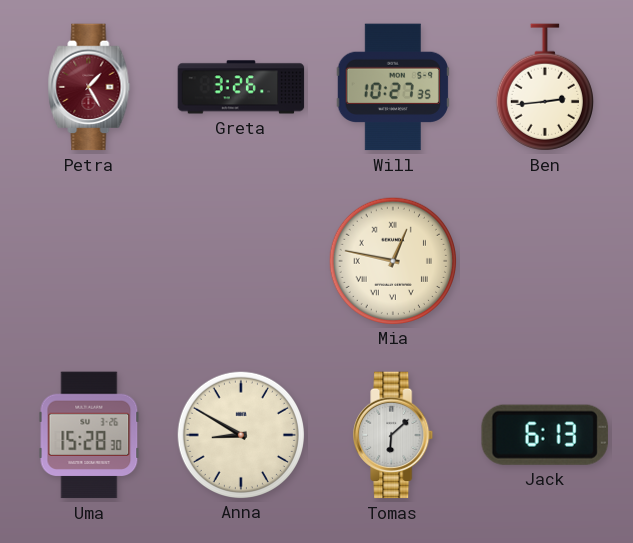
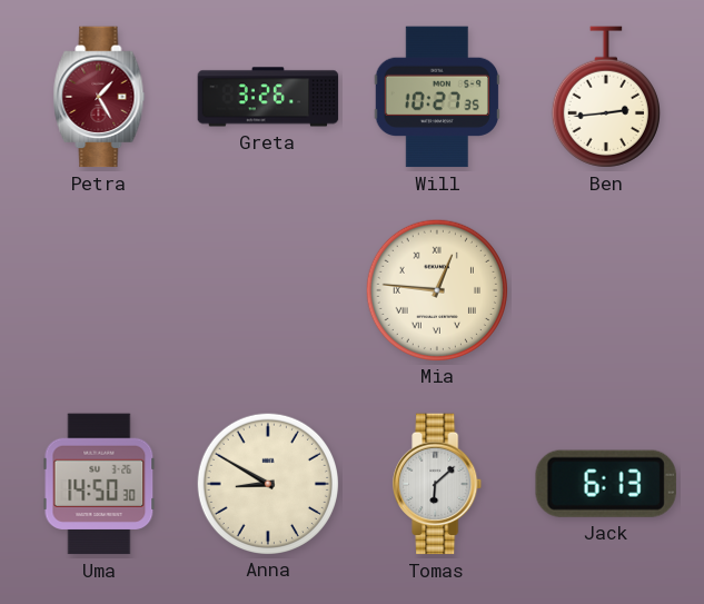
Mia: 12:47 -> 12:46
Uma: 15:28 -> 14:50
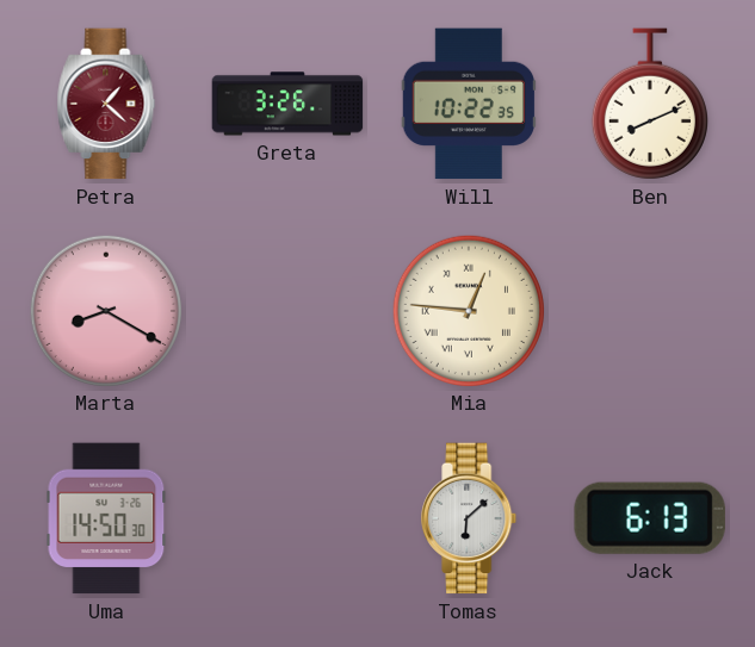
Petra: 1:25 -> 1:22
Will: 10:27 -> 10:22
Ben: 2:44 -> 8:11
Marta: none -> 8:20
Anna: 8:50 -> none
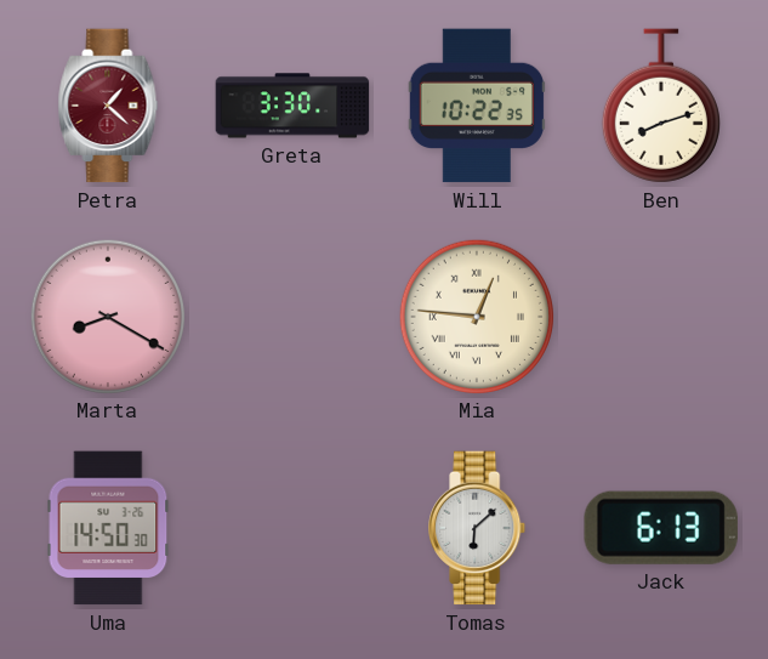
Greta: 3:26 -> 3:30
Ben: 8:11 -> 8:12
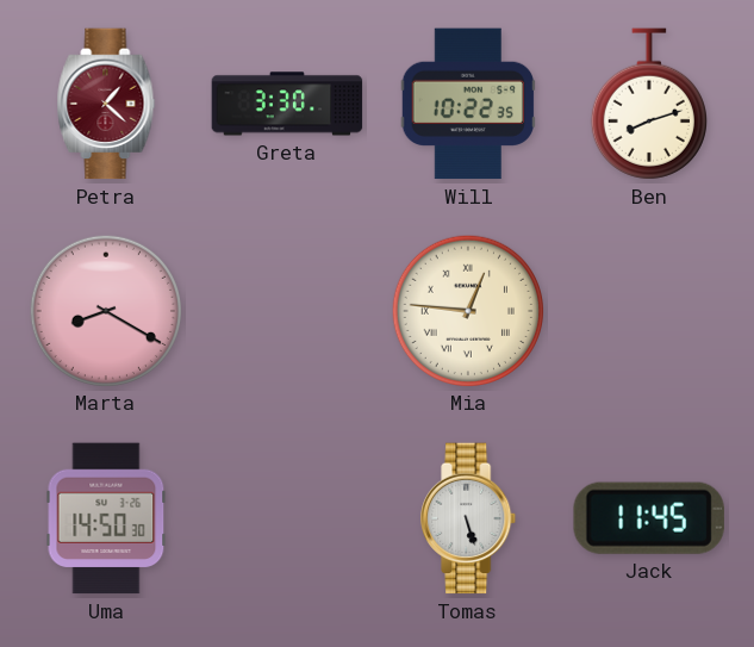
Tomas: 6:08 -> 5:27
Jack: 6:13 -> 11:45
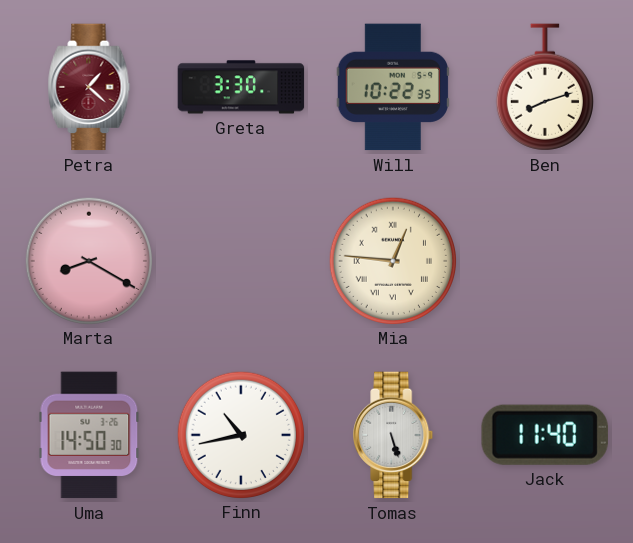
Finn: none -> 10:43
Jack: 11:45 -> 11:40
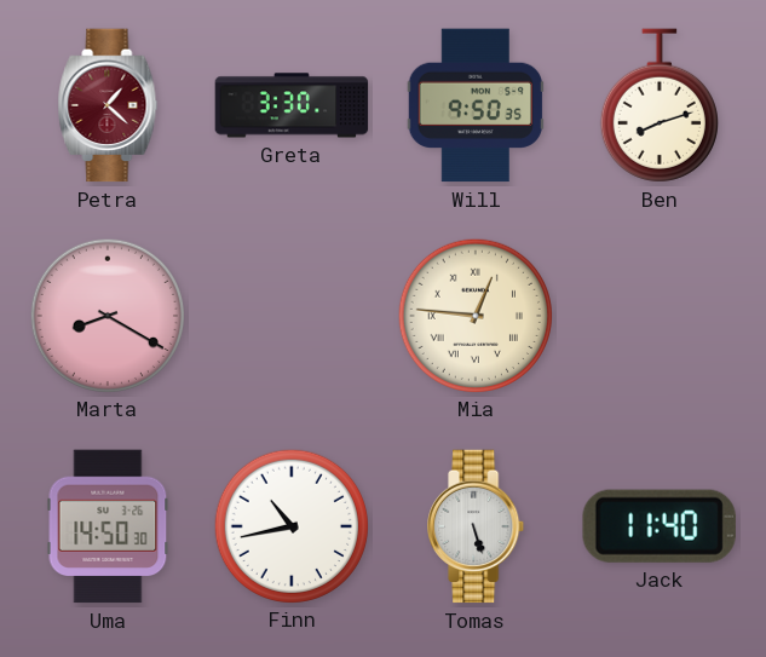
Will: 10:22 -> 9:50
